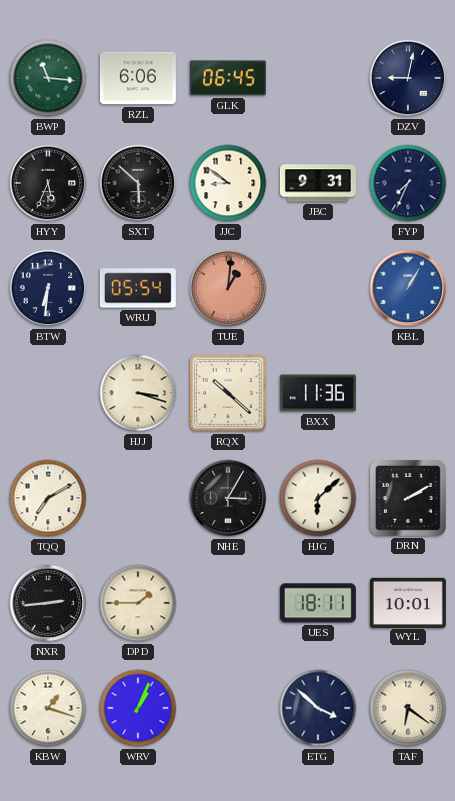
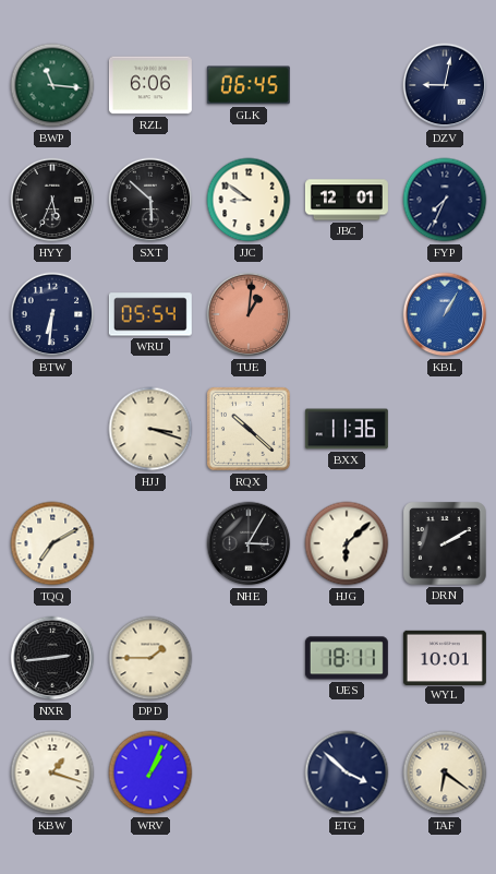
JBC: 9:31 -> 12:01
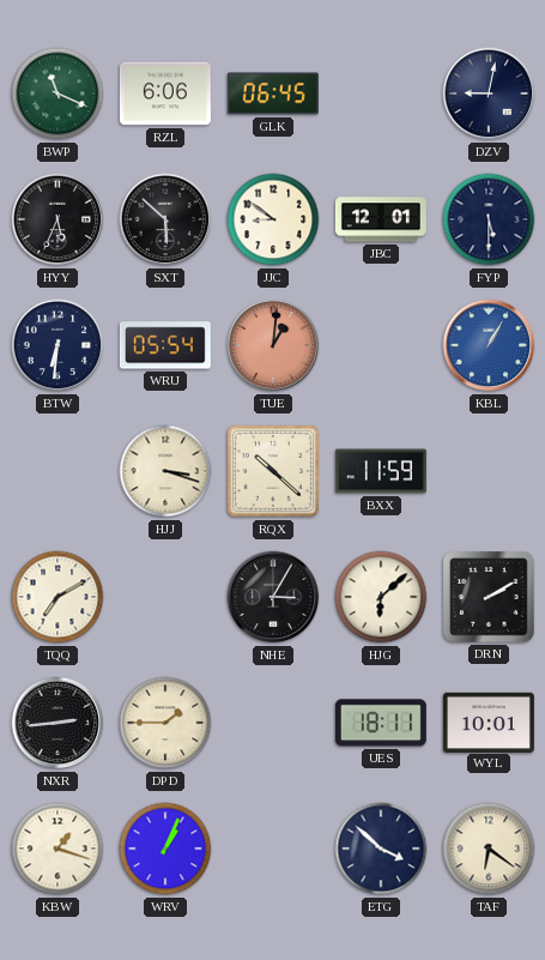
BWP: 11:16 -> 11:19
FYP: 7:34 -> 5:30
BXX: 11:36 -> 11:59
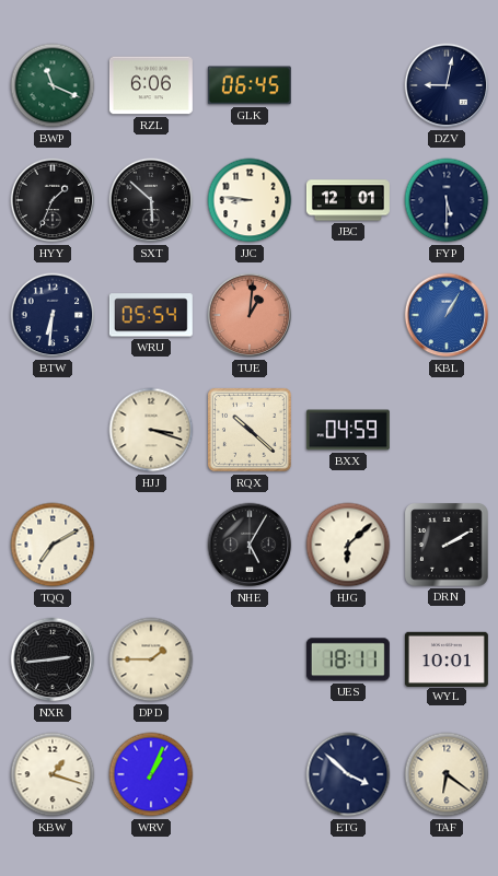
HYY: 5:34 -> 1:34
JJC: 8:51 -> 8:46
BXX: 11:59 -> 04:59
NHE: 3:05 -> 5:05
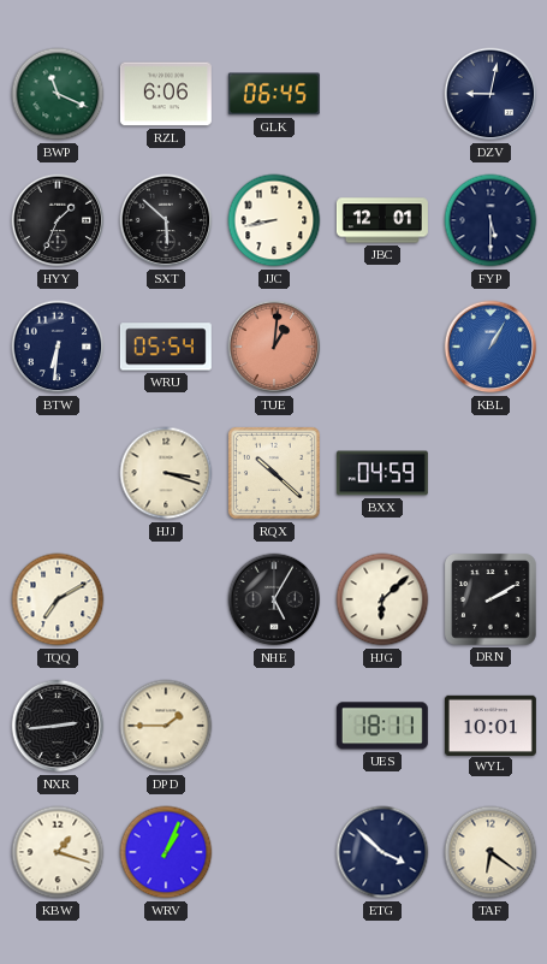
JJC: 8:46 -> 8:43
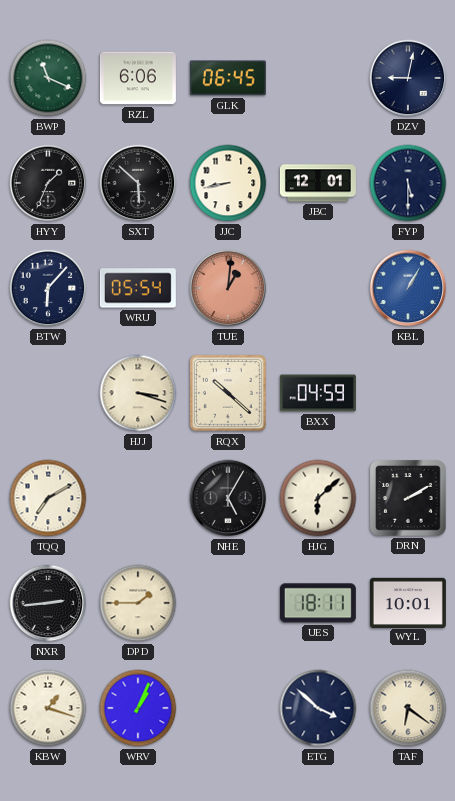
BTW: 6:31 -> 6:07
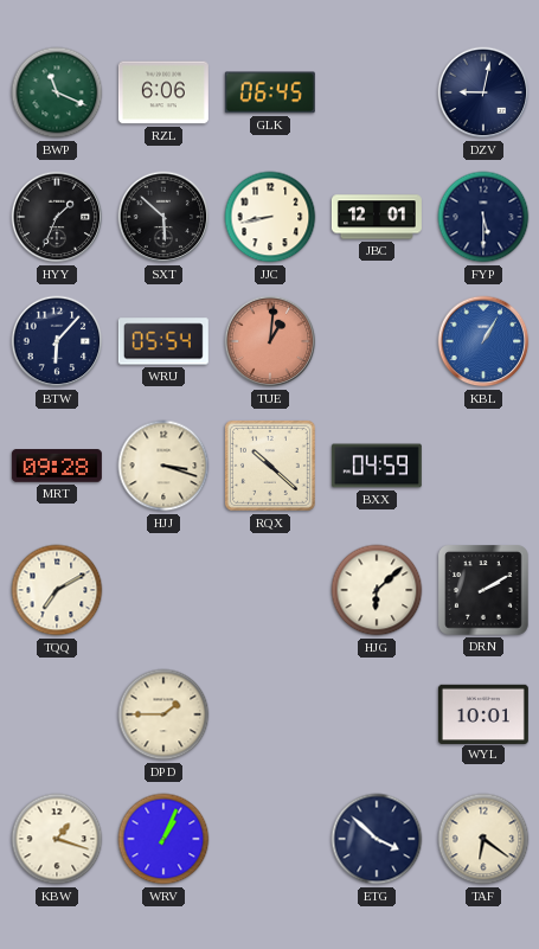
MRT: none -> 09:28
NHE: 5:05 -> none
NXR: 2:44 -> none
UES: 18:11 -> none
